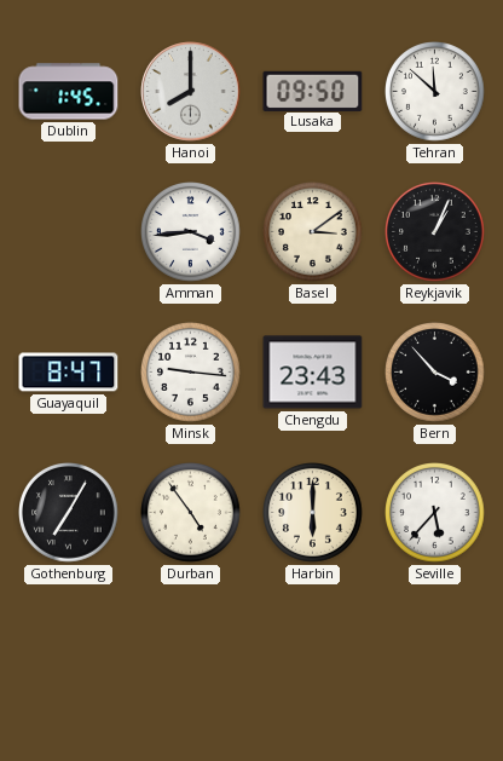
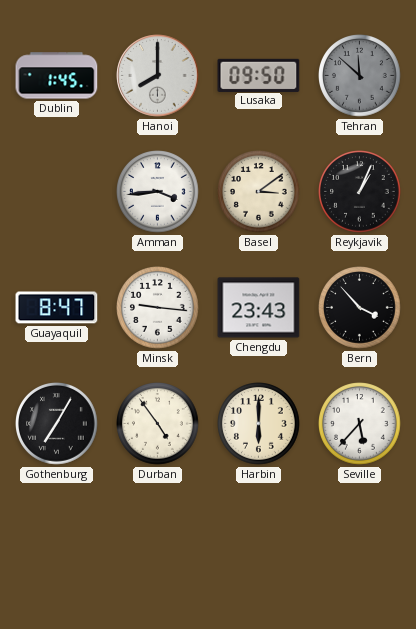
Tehran dial: white -> grey
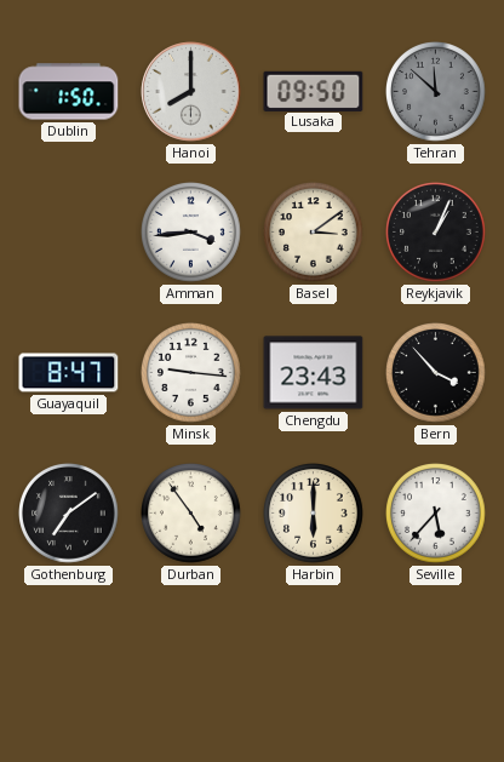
Dublin: 1:45 -> 1:50
Gothenburg: 7:05 -> 7:09
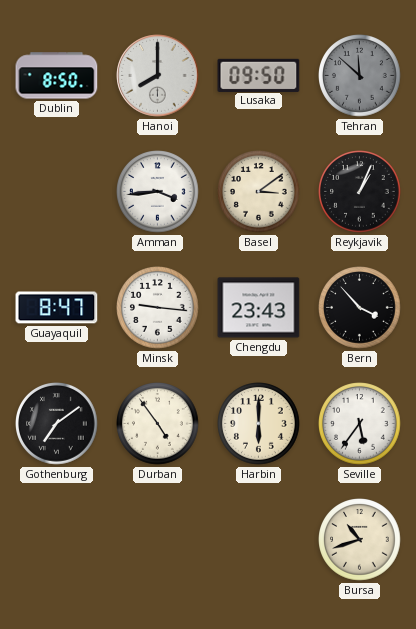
Dublin: 1:50 -> 8:50
Seville: 5:37 -> 5:36
Bursa: none -> 10:42
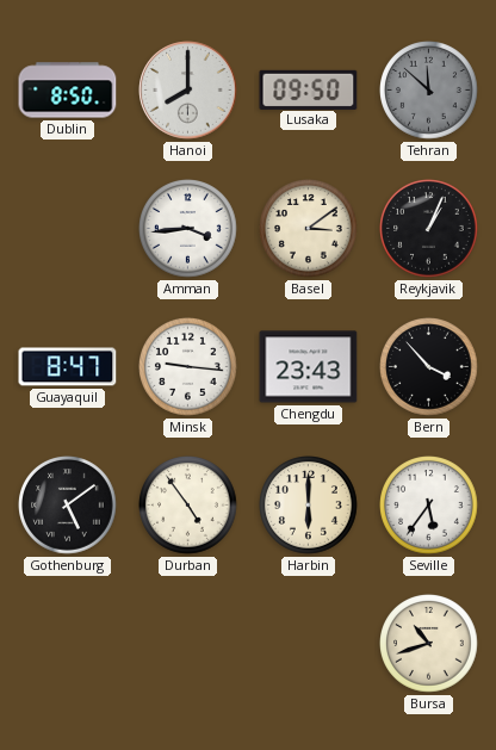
Gothenburg: 7:09 -> 5:09
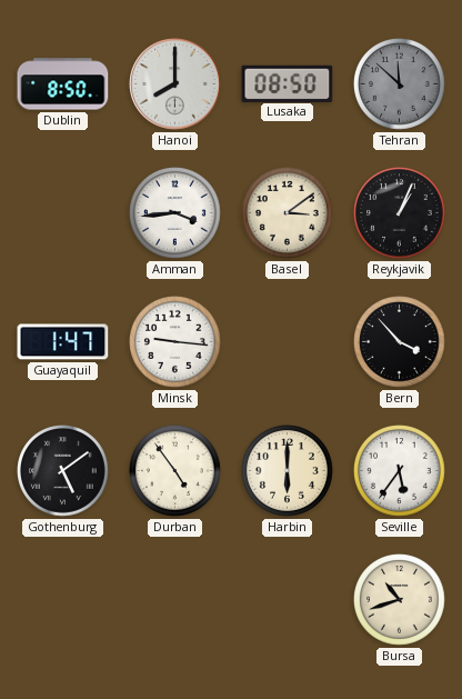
Lusaka: 09:50 -> 08:50
Guayaquil: 8:47 -> 1:47
Chengdu: 23:43 -> none
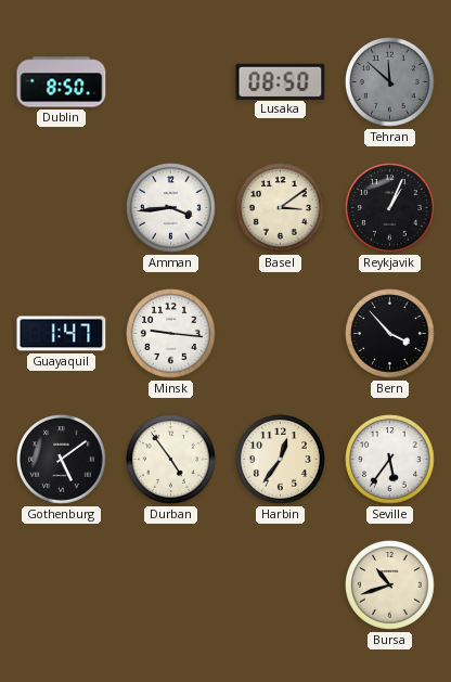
Hanoi: 8:00 -> none
Harbin: 6:00 -> 12:36
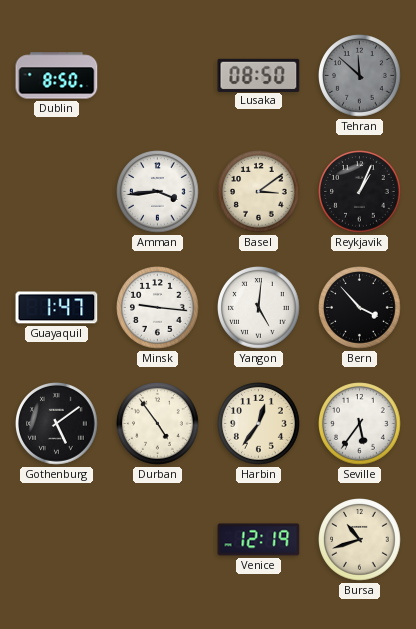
Yangon: none -> 5:01
Venice: none -> 12:19
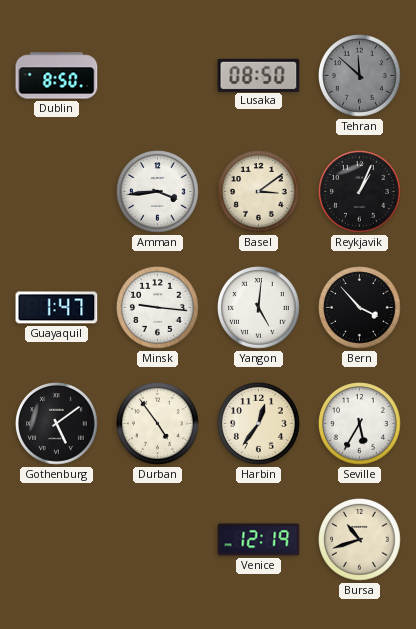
Seville: 5:36 -> 5:35
